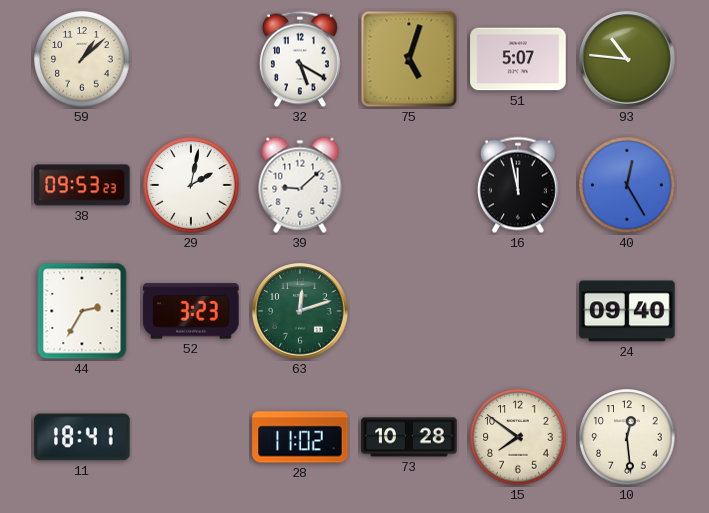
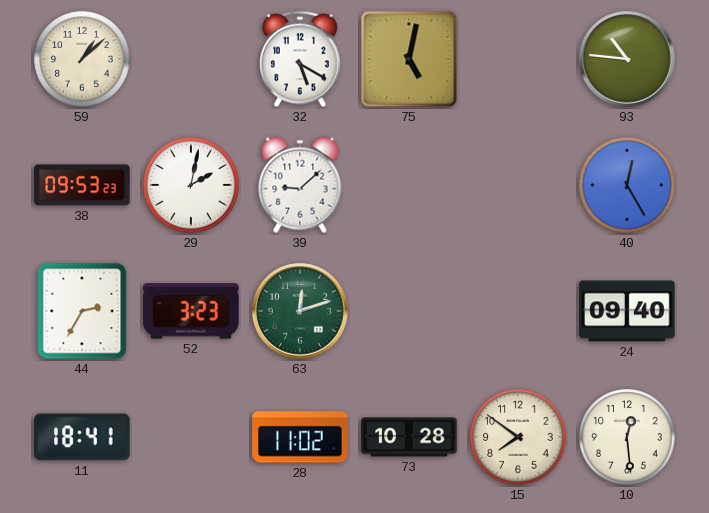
75: 5:03 -> 5:02
51: 5:07 -> none
16: 11:58 -> none
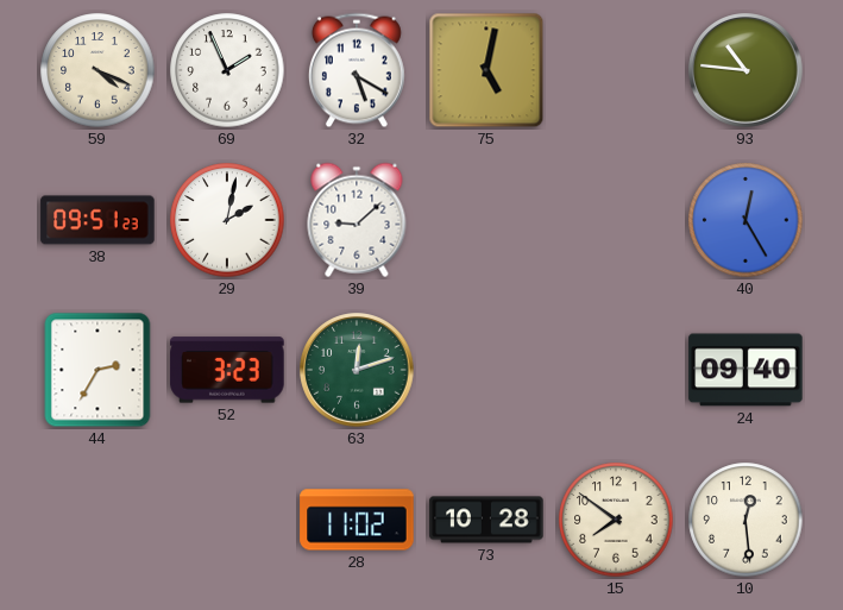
59: 1:08 -> 4:19
69: none -> 1:56
38: 09:53 -> 09:51
11: 18:41 -> none
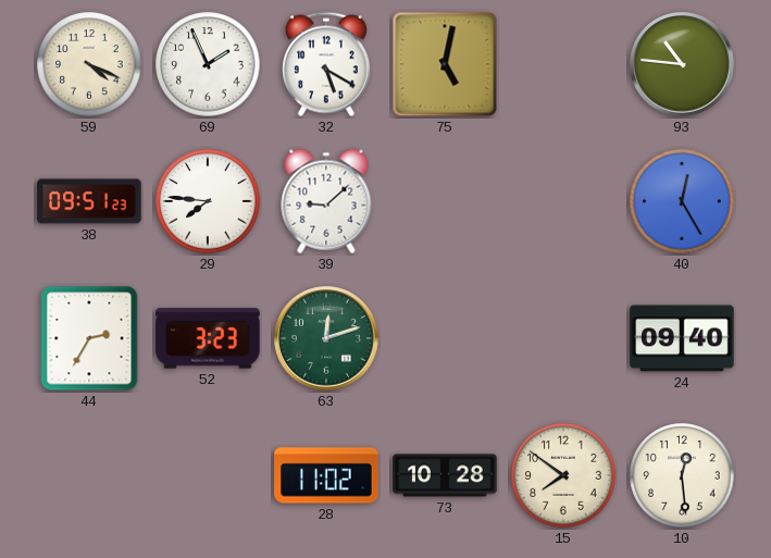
29: 2:02 -> 7:46
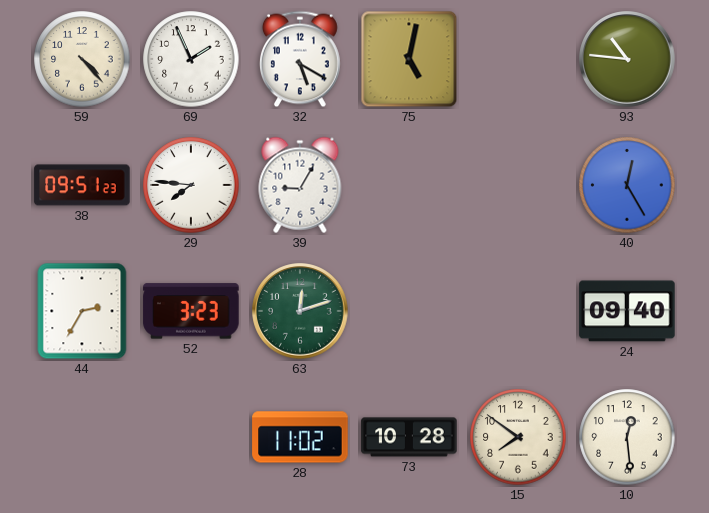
59: 4:19 -> 4:23
39: 9:08 -> 9:05
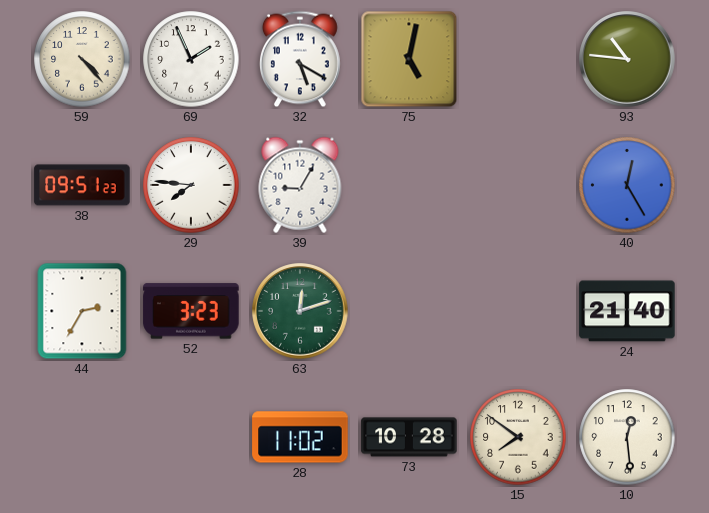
24: 09:40 -> 21:40
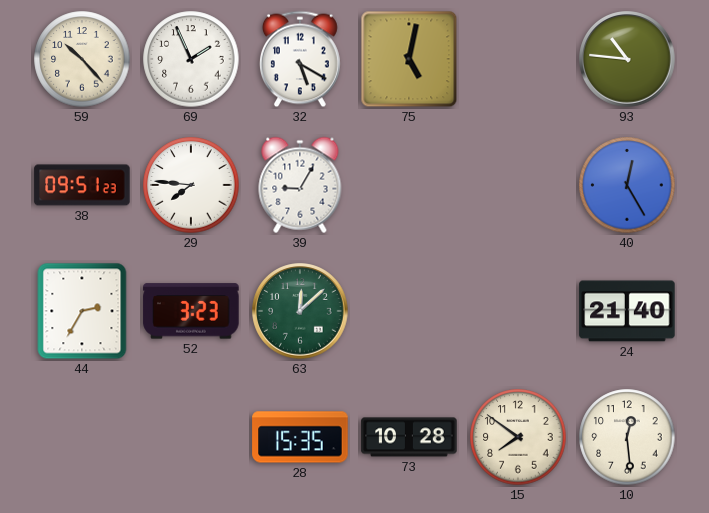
59: 4:23 -> 10:23
63: 12:12 -> 12:08
28: 11:02 -> 15:35
